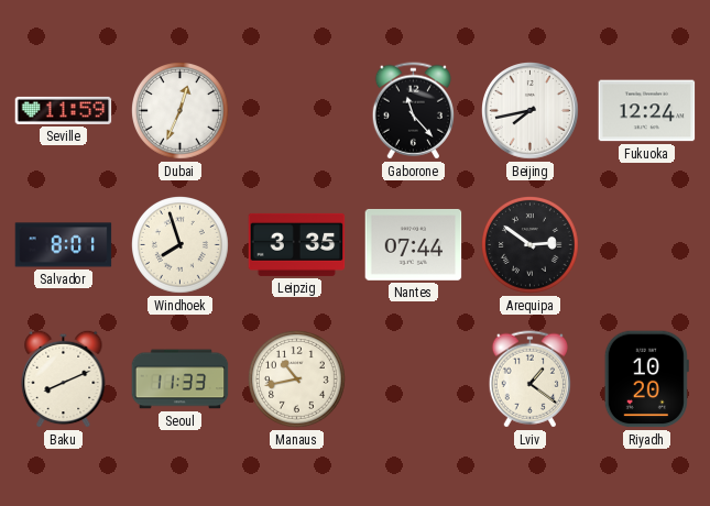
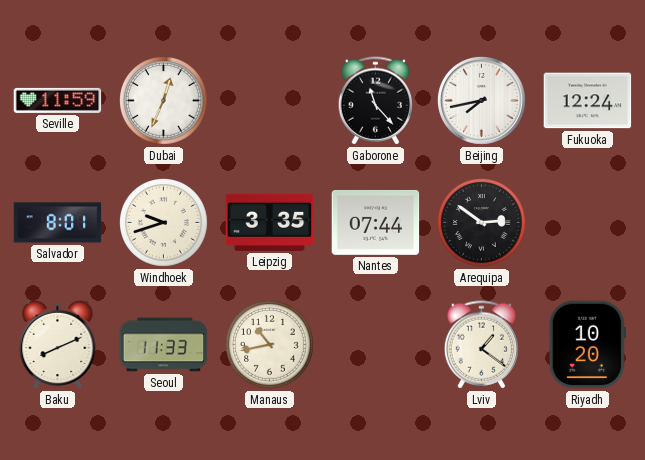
Windhoek: 7:57 -> 9:42
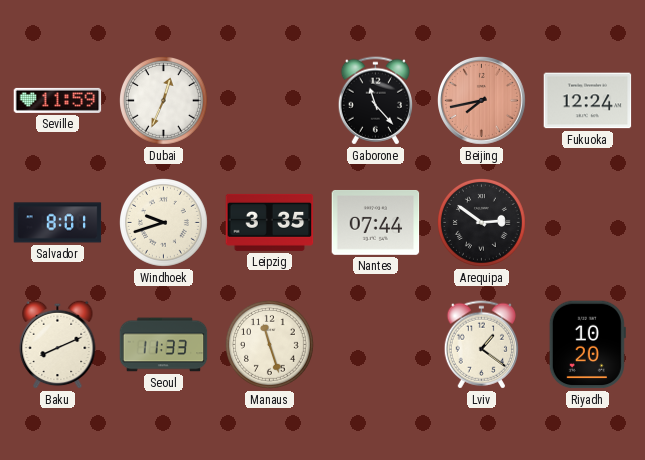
Beijing dial: white -> salmon
Manaus: 10:43 -> 11:27
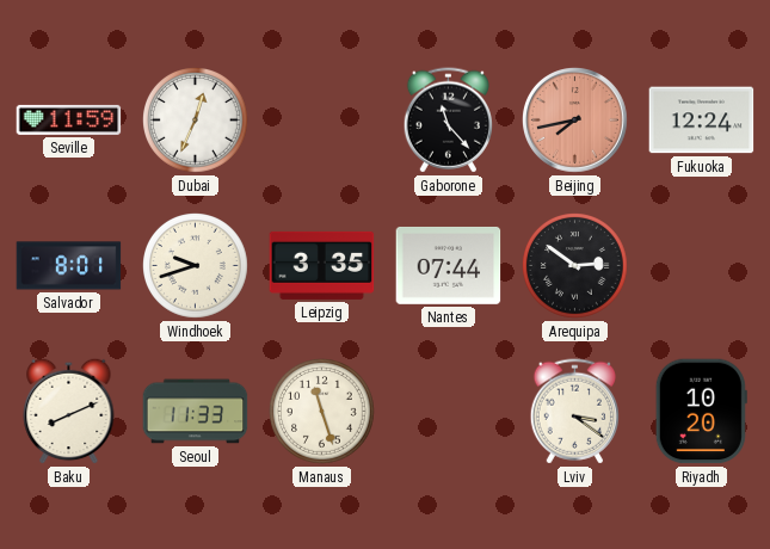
Lviv: 1:21 -> 3:21
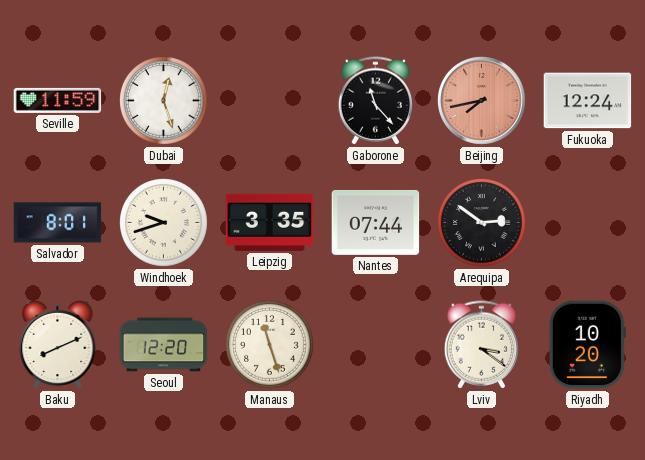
Dubai: 12:34 -> 12:27
Seoul: 11:33 -> 12:20
